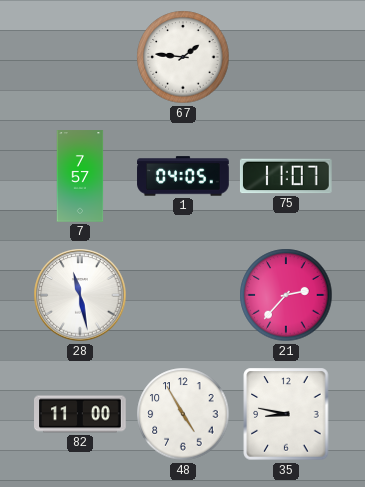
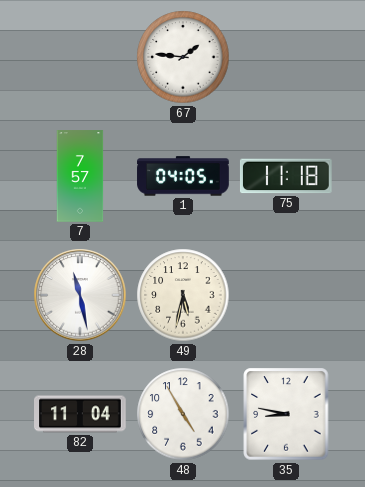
75: 11:07 -> 11:18
49: none -> 5:32
21: 2:37 -> none
82: 11:00 -> 11:04
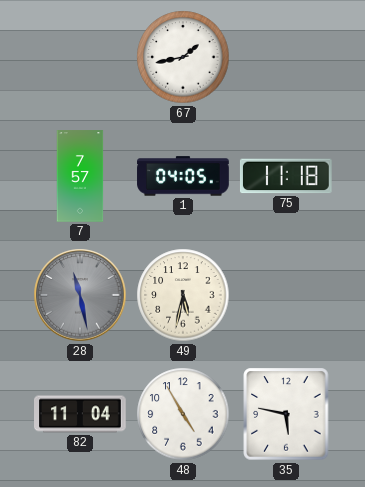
67: 1:46 -> 1:43
28 dial: white -> grey
35: 8:47 -> 5:47
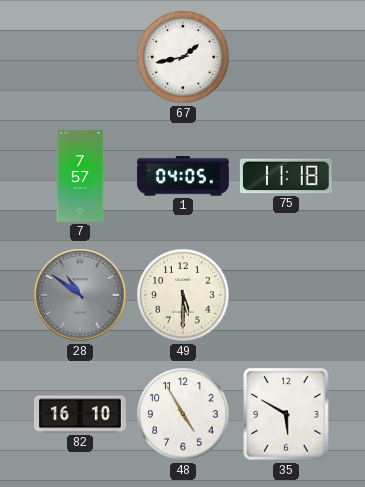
28: 11:28 -> 10:51
49: 5:32 -> 5:30
82: 11:04 -> 16:10
35: 5:47 -> 5:50
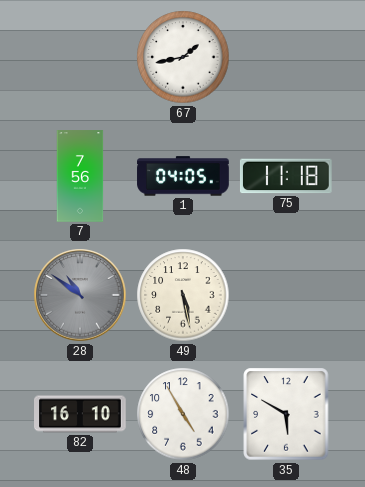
7: 7:57 -> 7:56
49: 5:30 -> 5:28
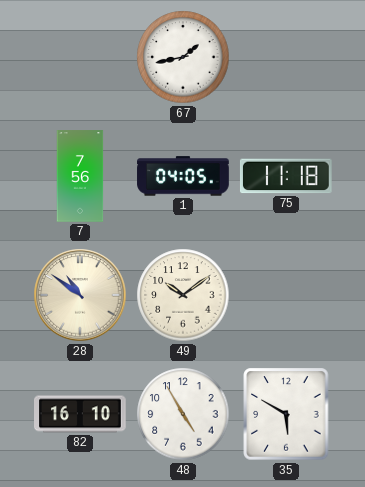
28 dial: grey -> cream
49: 5:28 -> 10:09
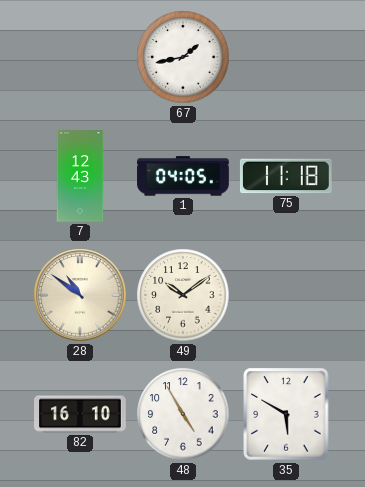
7: 7:56 -> 12:43
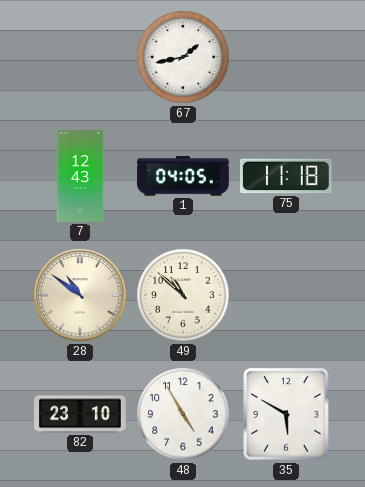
49: 10:09 -> 10:52
82: 16:10 -> 23:10
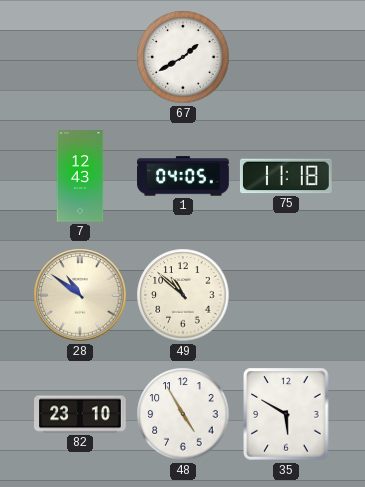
67: 1:43 -> 1:40
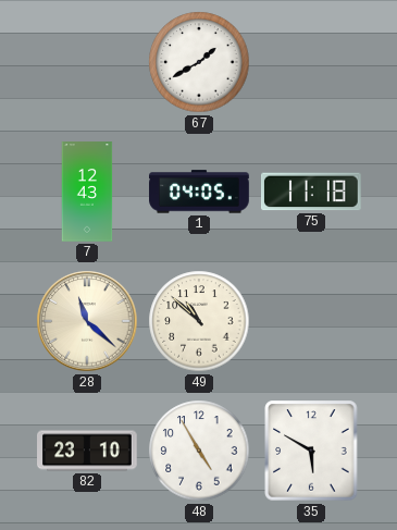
28: 10:51 -> 11:22
